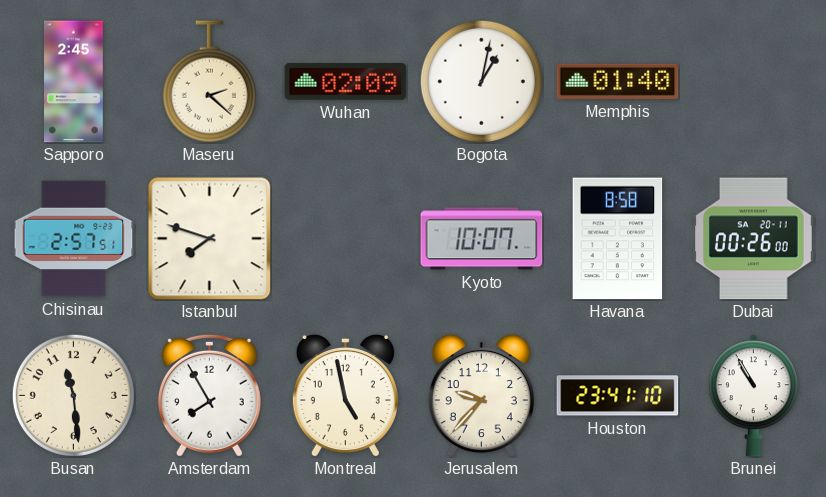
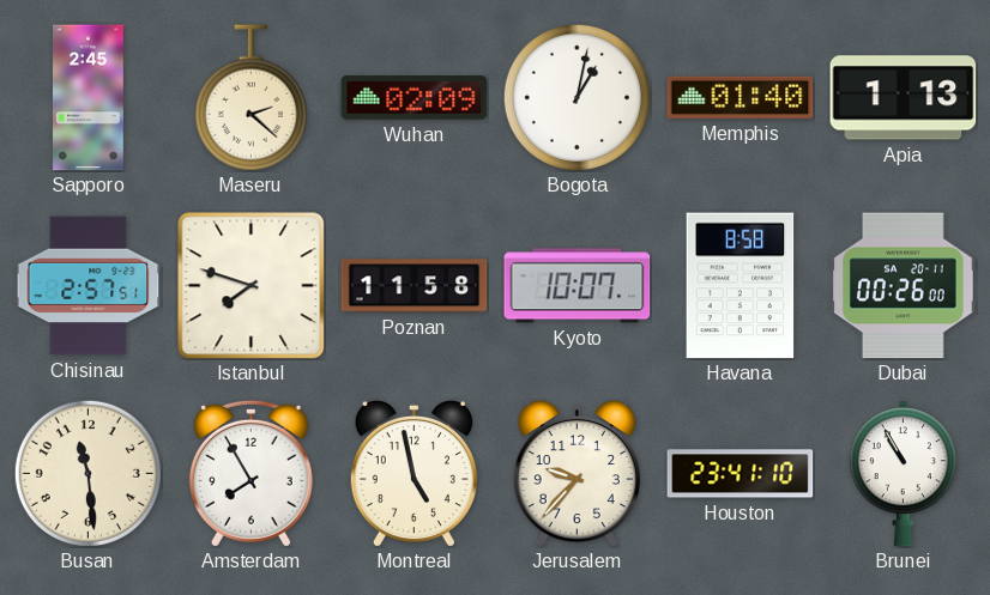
Apia: none -> 1:13
Poznan: none -> 11:58
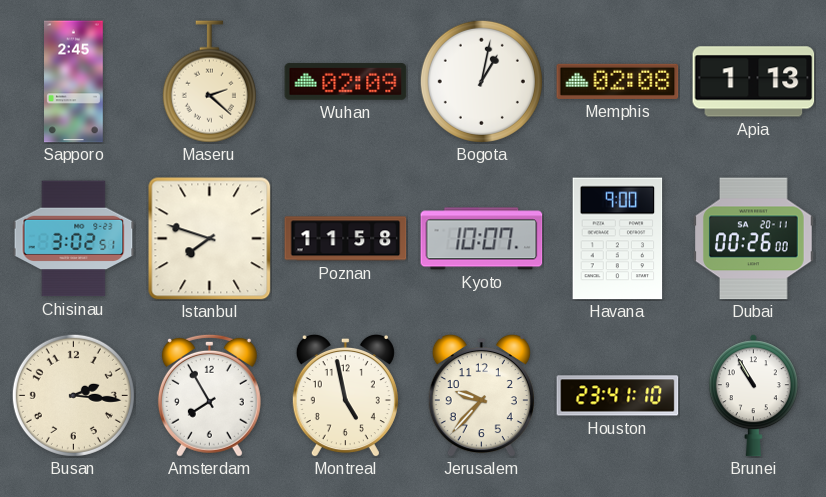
Memphis: 01:40 -> 02:08
Chisinau: 2:57 -> 3:02
Havana: 8:58 -> 9:00
Busan: 11:29 -> 2:16
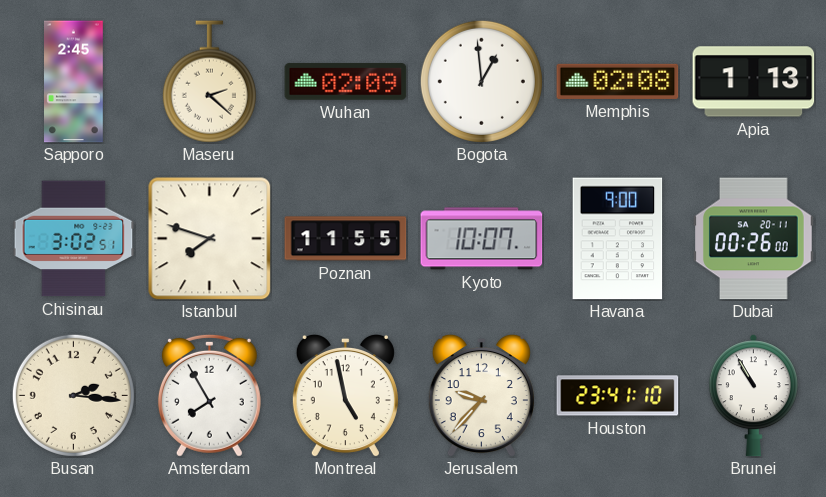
Bogota: 1:02 -> 12:59
Poznan: 11:58 -> 11:55
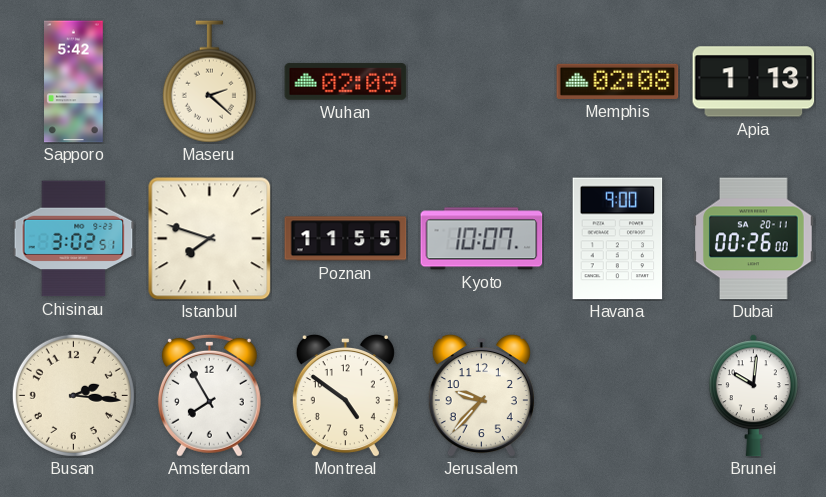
Sapporo: 2:45 -> 5:42
Bogota: 12:59 -> none
Montreal: 4:58 -> 4:51
Houston: 23:41 -> none
Brunei: 10:55 -> 10:01
